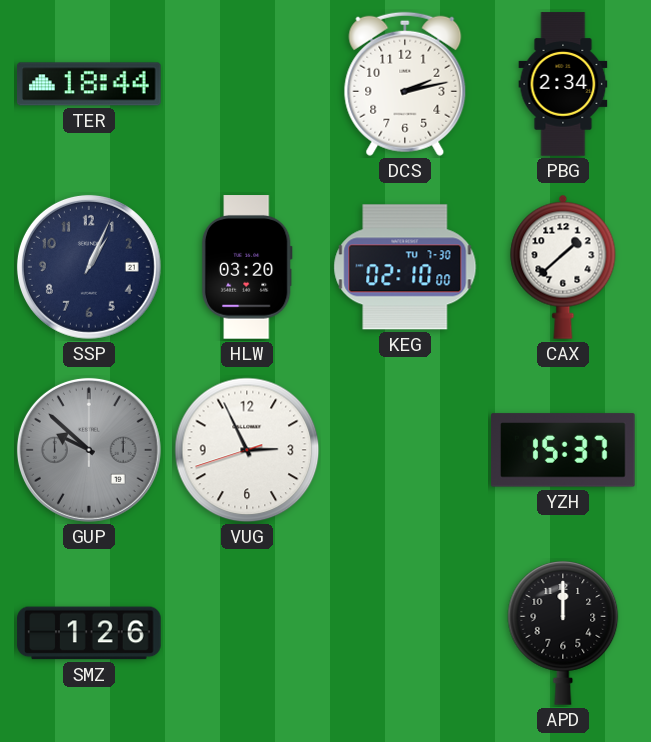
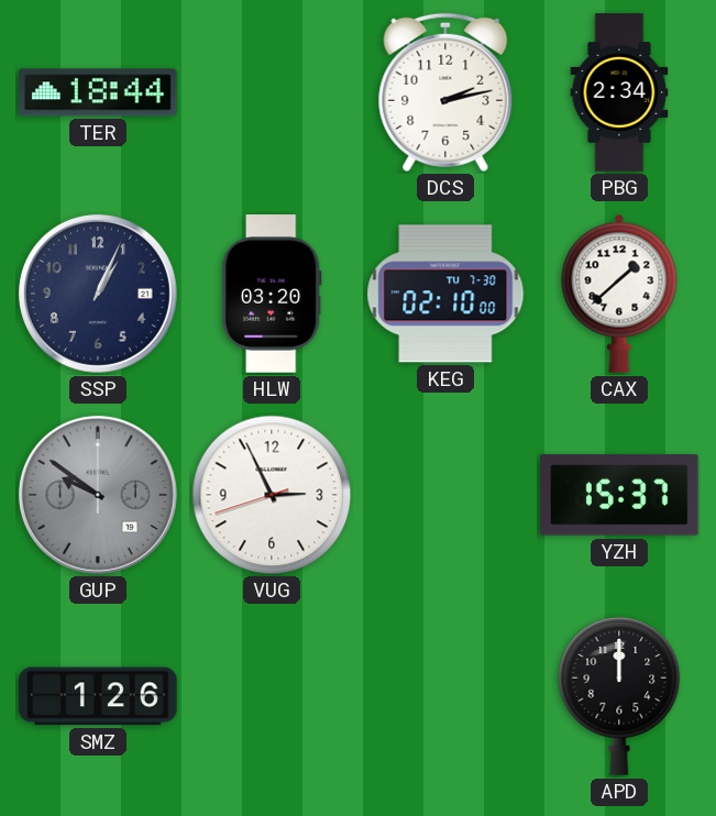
GUP: 9:52 -> 9:51
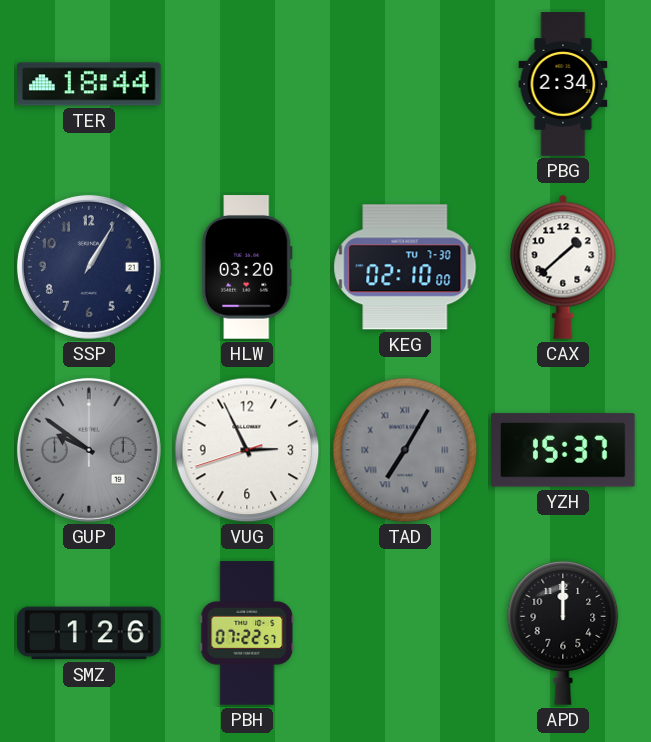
DCS: 2:13 -> none
SSP: 1:04 -> 1:05
TAD: none -> 7:05
PBH: none -> 07:22
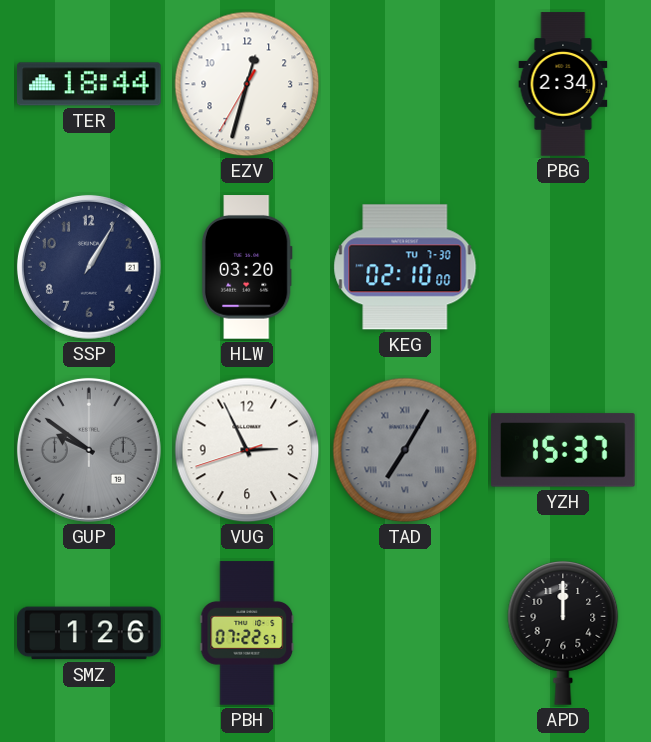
EZV: none -> 12:32
CAX: 1:38 -> none
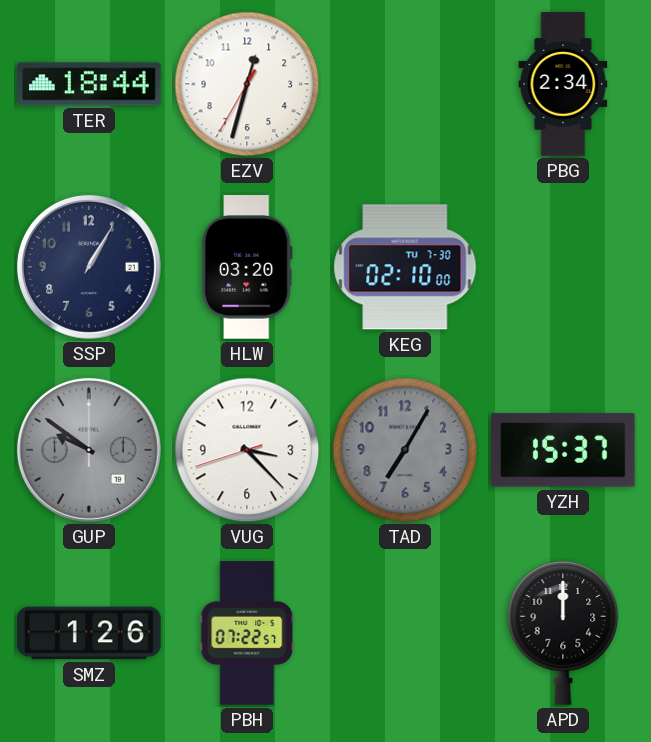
VUG: 2:55 -> 3:22
TAD numerals: Roman -> Arabic
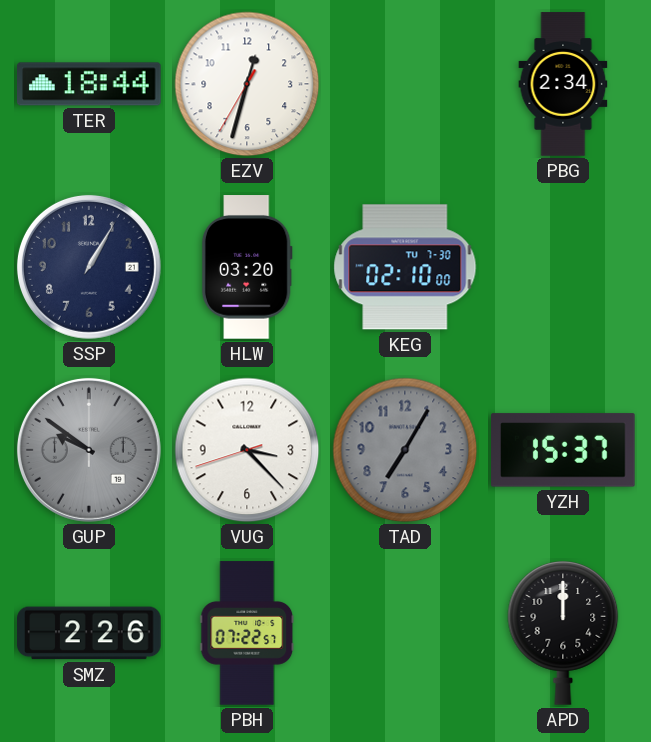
SMZ: 1:26 -> 2:26
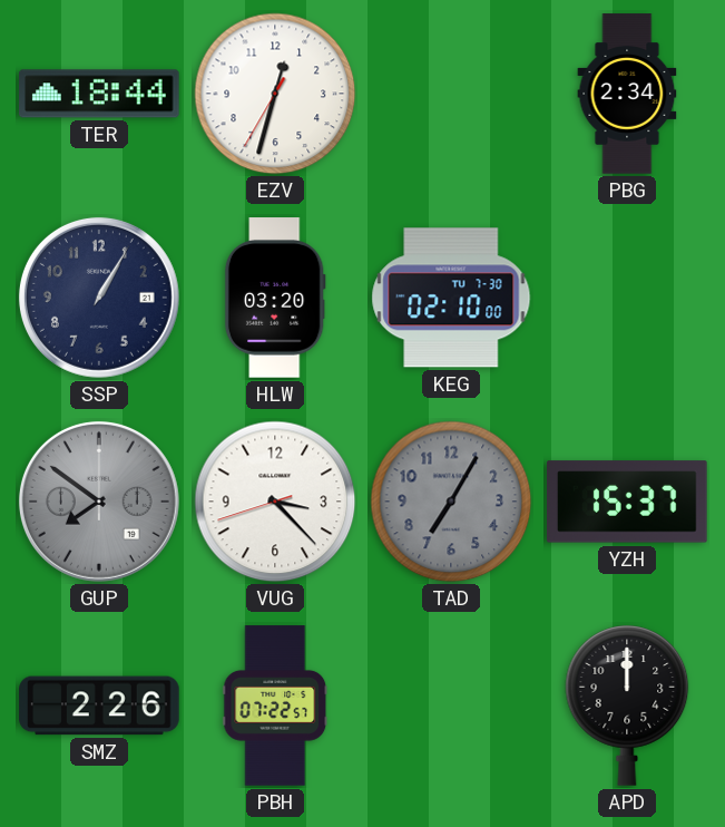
GUP: 9:51 -> 7:51
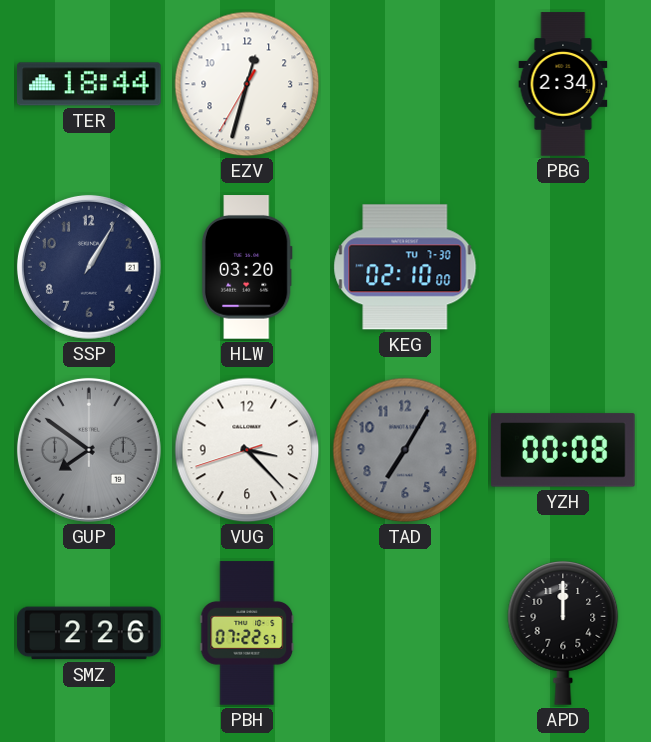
YZH: 15:37 -> 00:08
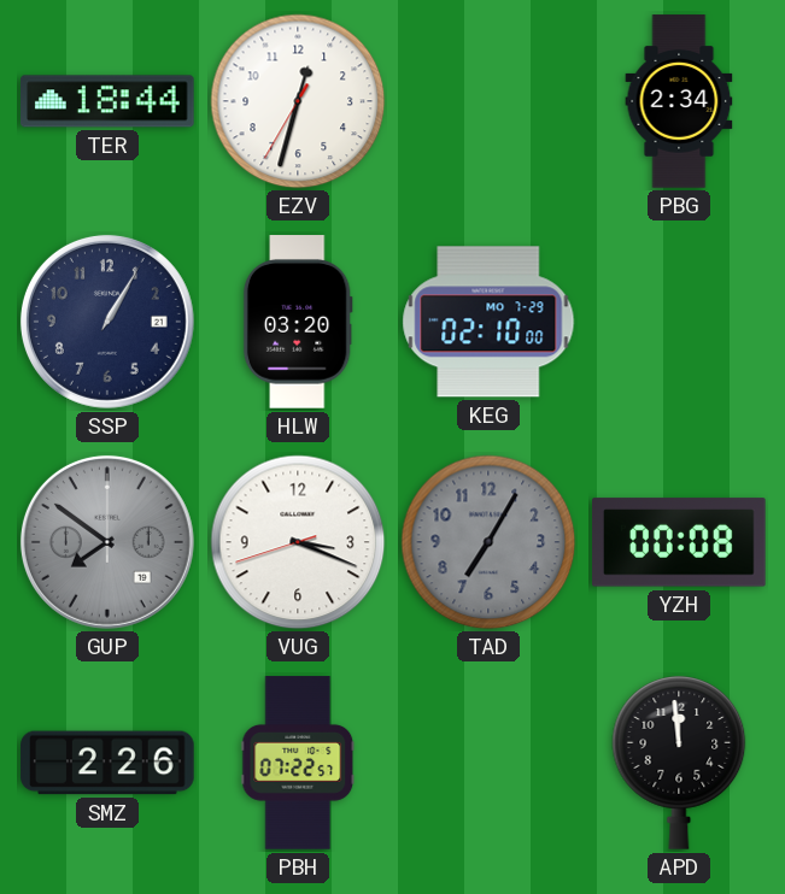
KEG date: TU 7-30 -> MO 7-29
VUG: 3:22 -> 3:18
APD: 12:00 -> 11:59
